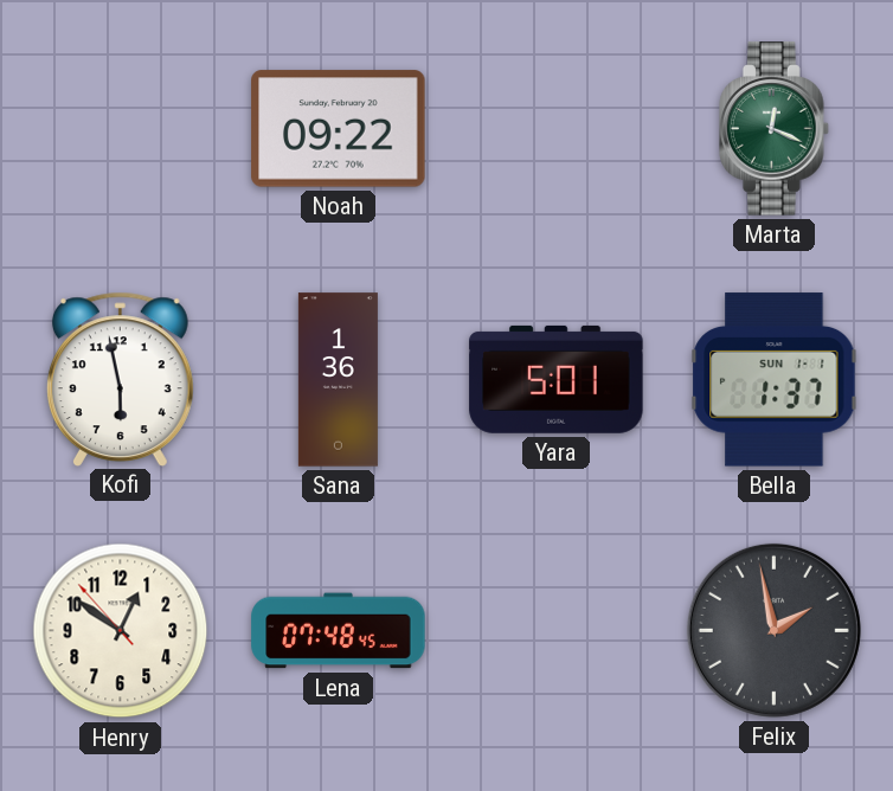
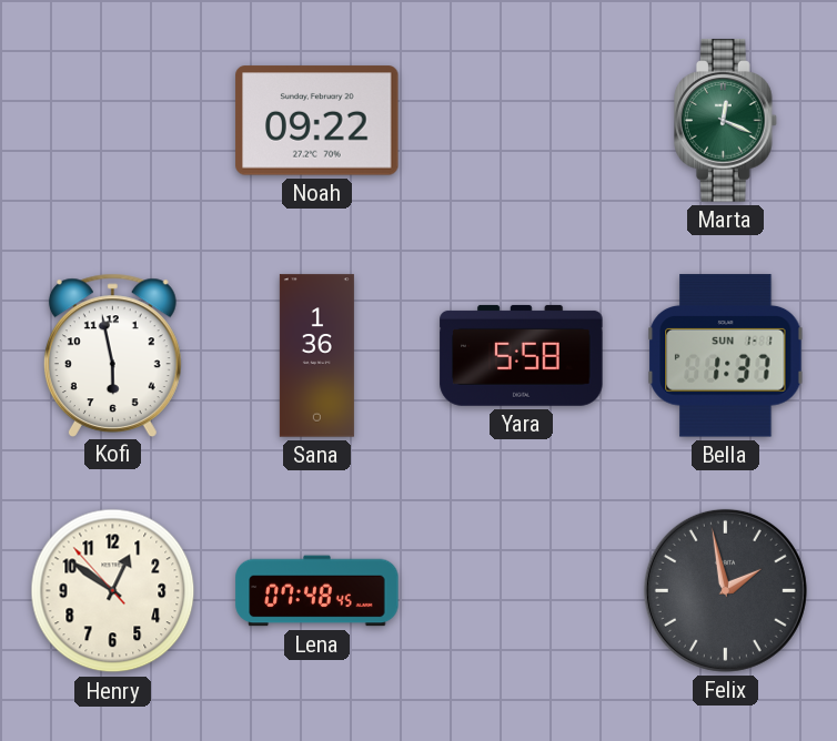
Yara: 5:01 -> 5:58
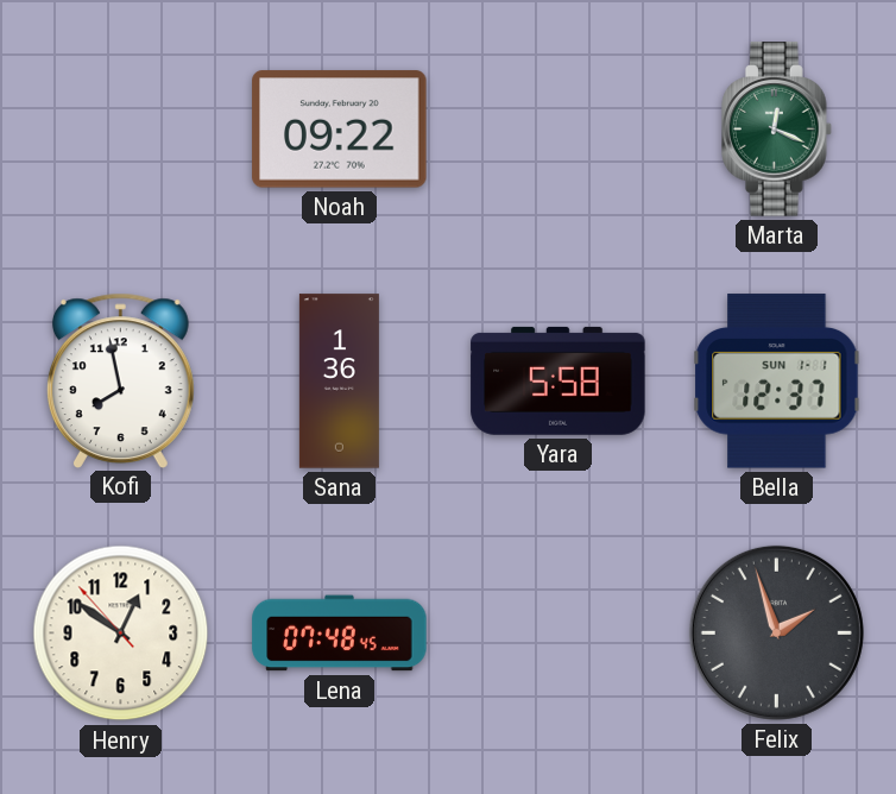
Kofi: 5:58 -> 7:58
Bella: 1:37 -> 12:37
Felix: 1:58 -> 1:57
